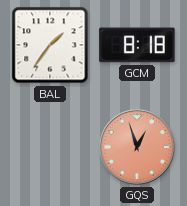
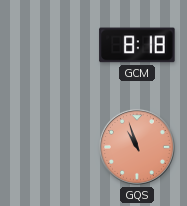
BAL: 1:36 -> none
GQS: 12:57 -> 10:57
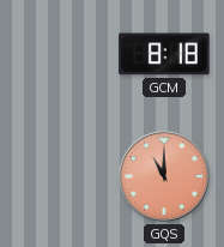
GQS: 10:57 -> 11:00
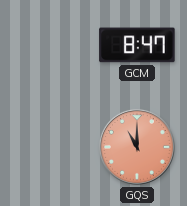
GCM: 8:18 -> 8:47
